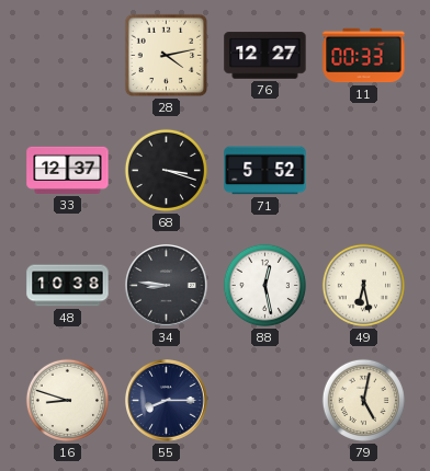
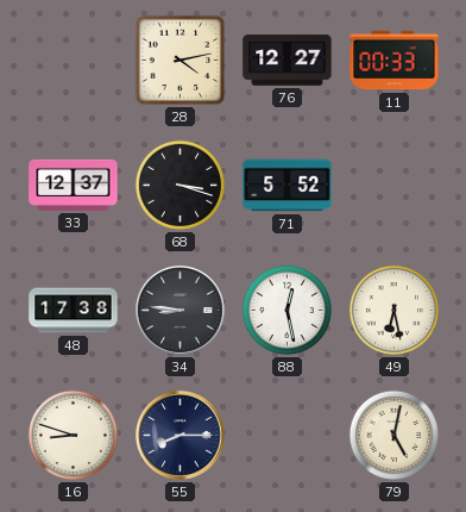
48: 10:38 -> 17:38
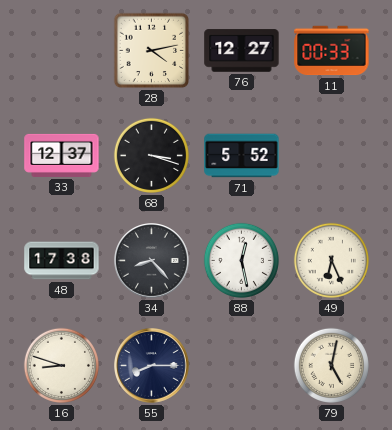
34: 8:46 -> 8:23
49: 6:28 -> 6:26
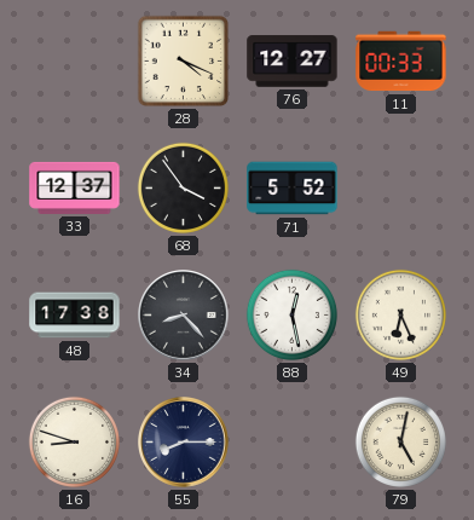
28: 4:13 -> 4:19
68: 3:18 -> 3:54
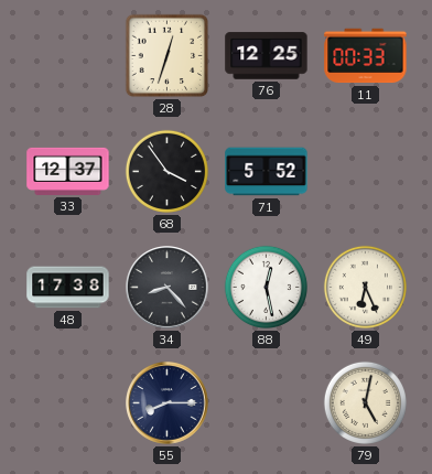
28: 4:19 -> 12:33
76: 12:27 -> 12:25
16: 8:48 -> none
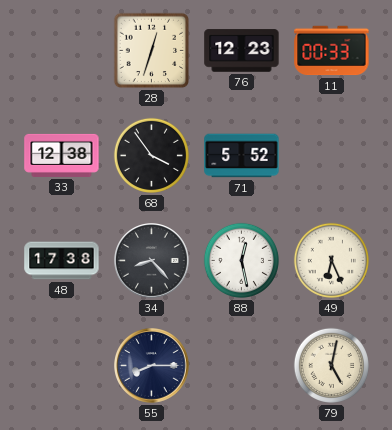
76: 12:25 -> 12:23
33: 12:37 -> 12:38
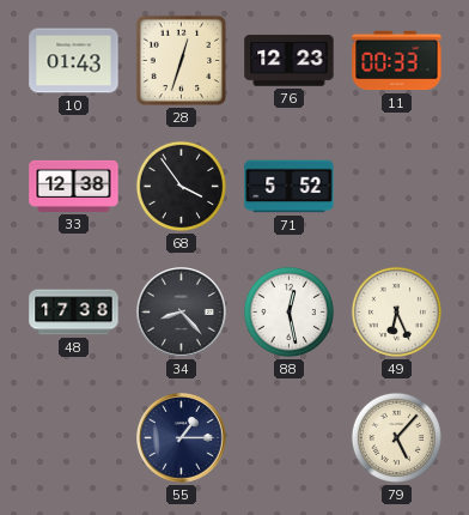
10: none -> 01:43
55: 8:15 -> 1:15
79: 5:02 -> 5:07
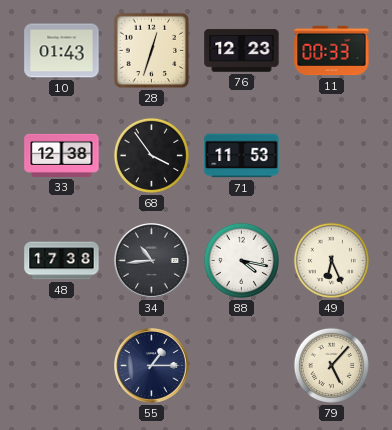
71: 5:52 -> 11:53
34: 8:23 -> 10:44
88: 12:28 -> 4:17
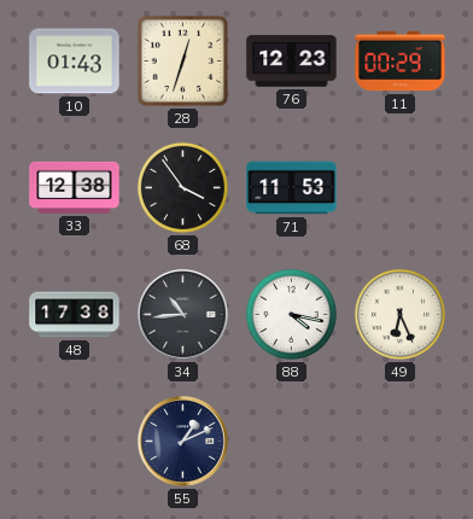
11: 00:33 -> 00:29
55: 1:15 -> 1:11
79: 5:07 -> none
